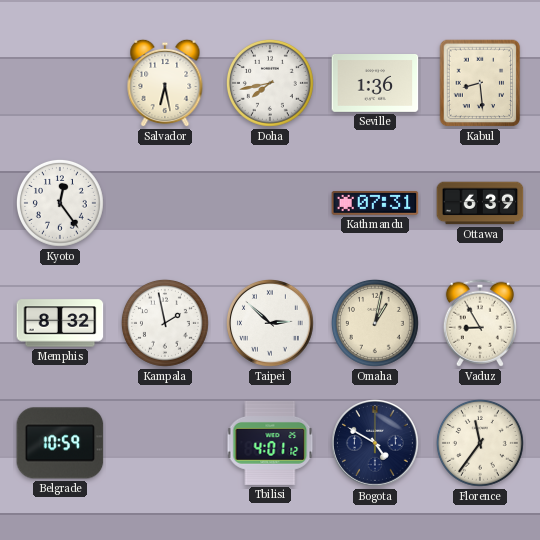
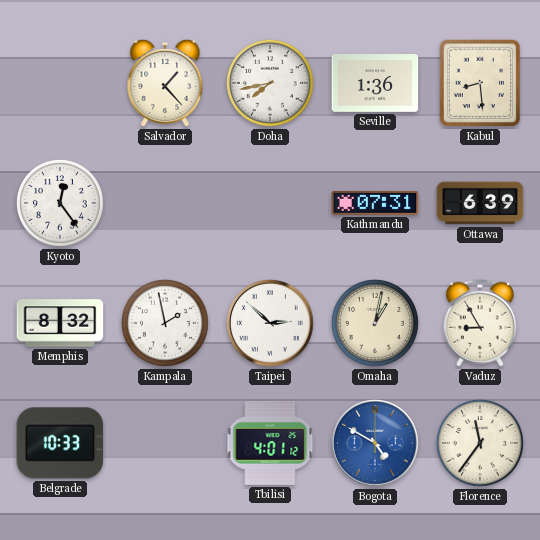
Salvador: 6:28 -> 1:23
Belgrade: 10:59 -> 10:33
Bogota dial: navy -> blue
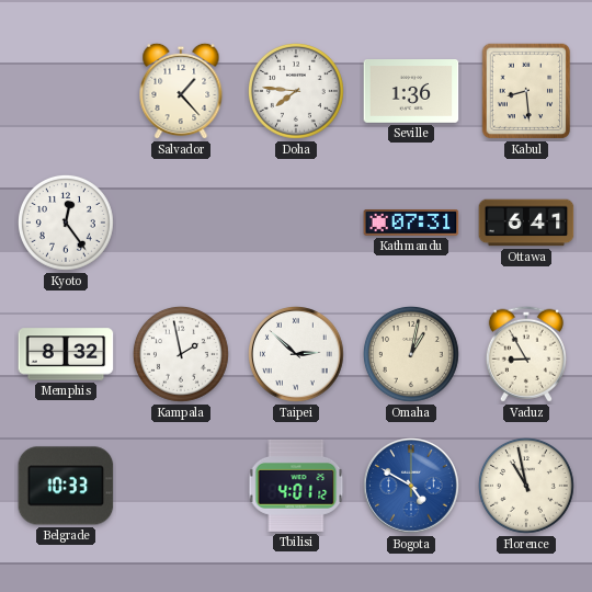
Doha: 7:43 -> 7:46
Ottawa: 6:39 -> 6:41
Florence: 11:36 -> 10:58
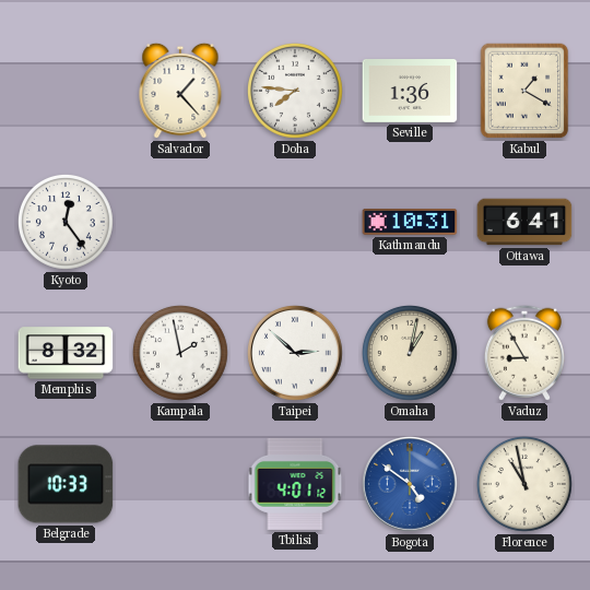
Kabul: 8:29 -> 1:20
Kathmandu: 07:31 -> 10:31
Bogota: 4:50 -> 4:51
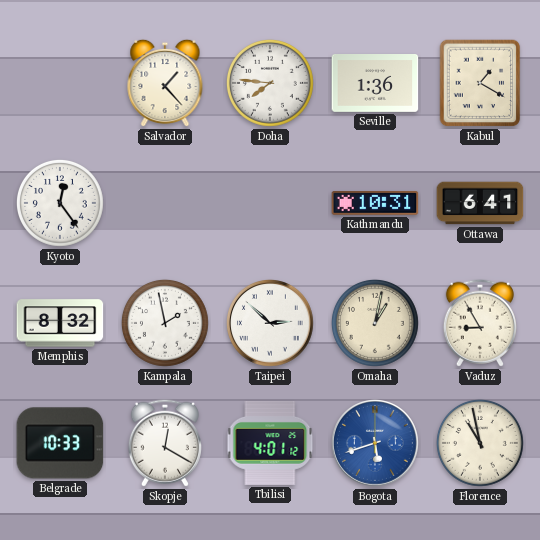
Skopje: none -> 12:20
Bogota: 4:51 -> 5:42
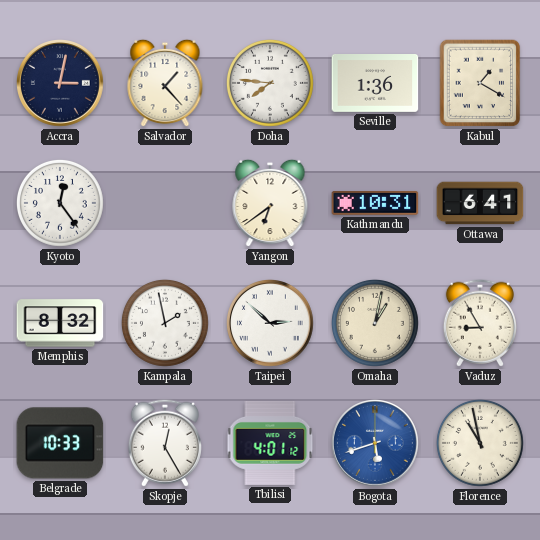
Accra: none -> 3:02
Yangon: none -> 6:39
Skopje: 12:20 -> 12:25
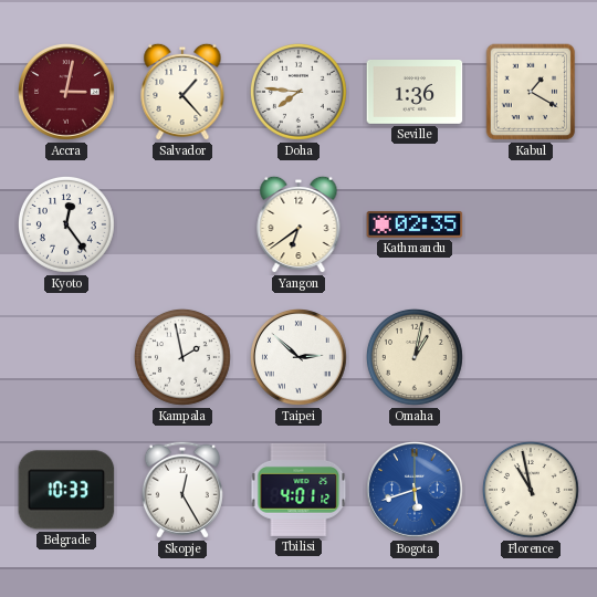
Accra dial: navy -> burgundy
Kathmandu: 10:31 -> 02:35
Ottawa: 6:41 -> none
Memphis: 8:32 -> none
Vaduz: 8:55 -> none
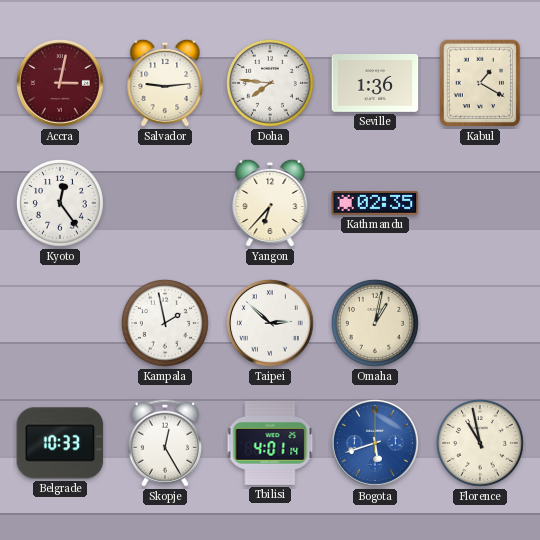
Salvador: 1:23 -> 9:14
Yangon: 6:39 -> 6:37
Tbilisi: 4:01:12 -> 4:01:14
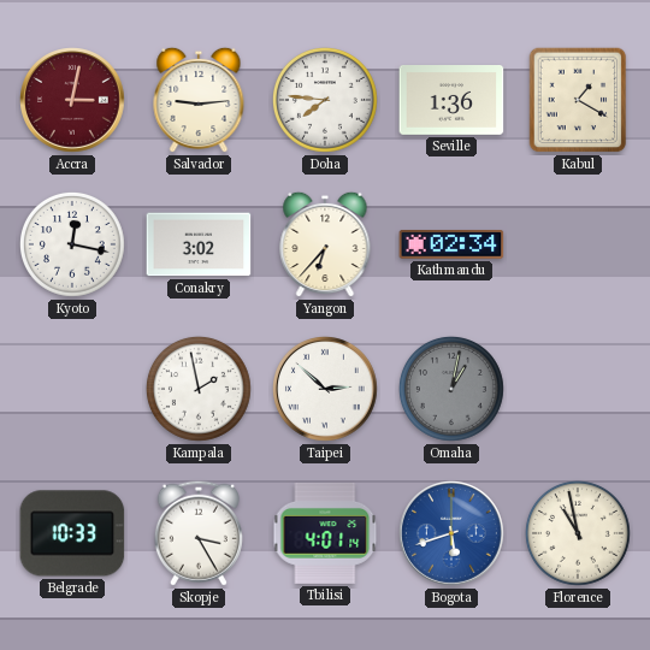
Kyoto: 12:24 -> 12:17
Conakry: none -> 3:02
Kathmandu: 02:35 -> 02:34
Omaha dial: cream -> grey
Skopje: 12:25 -> 3:25
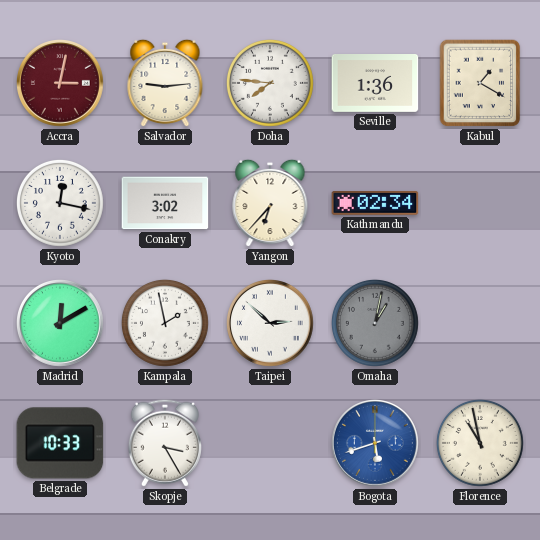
Madrid: none -> 12:10
Tbilisi: 4:01 -> none
